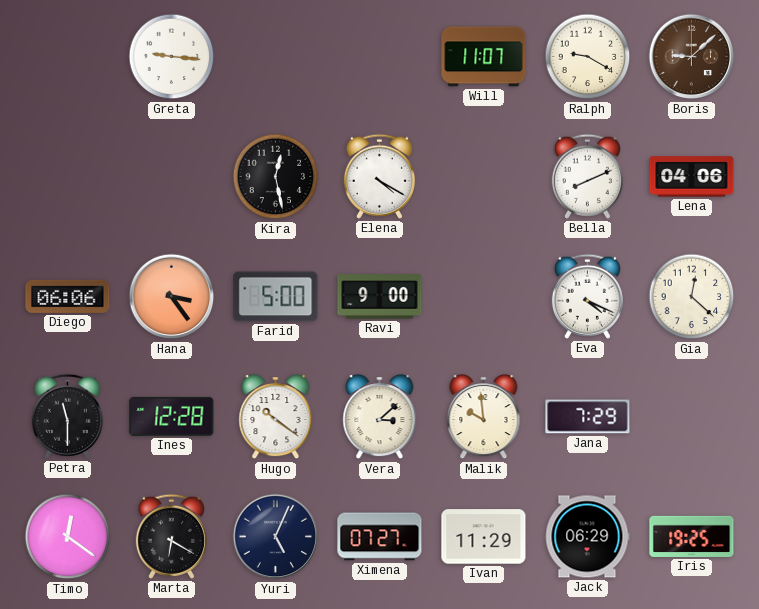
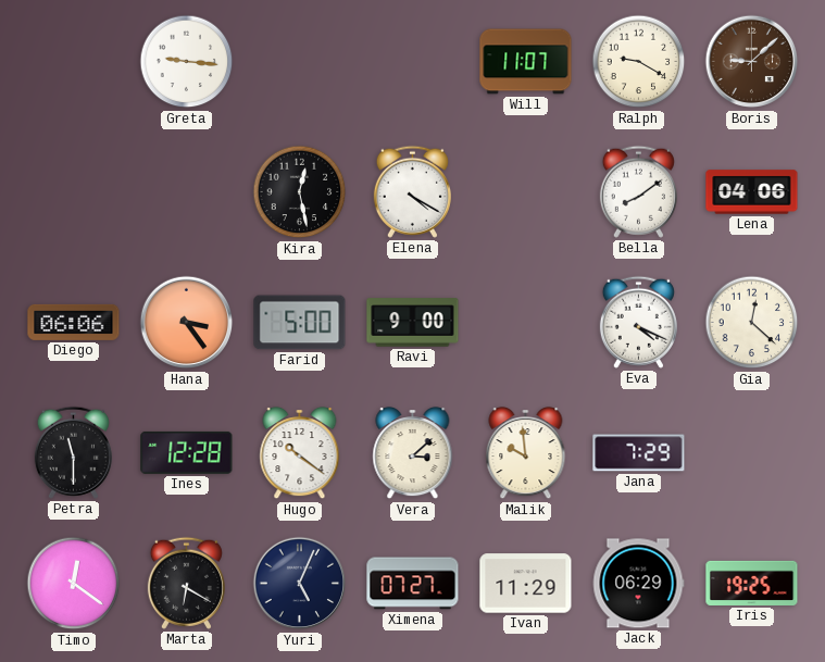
Bella: 8:11 -> 8:09
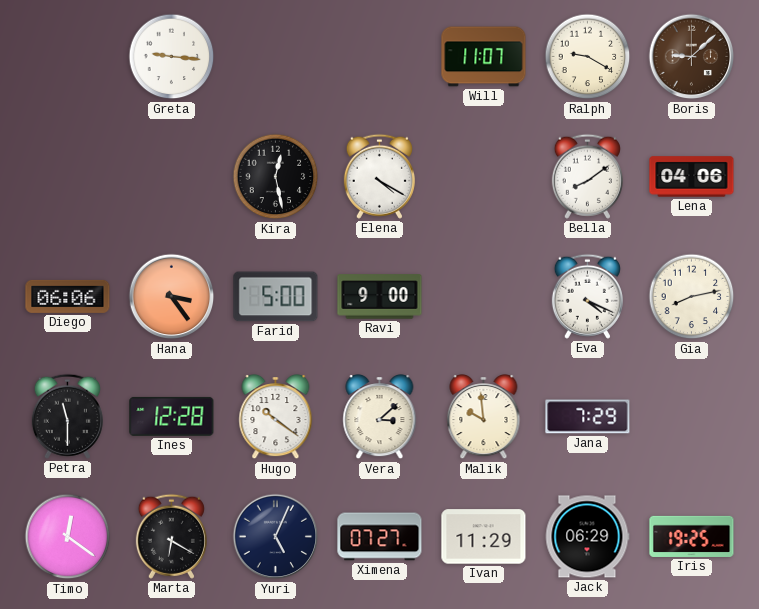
Gia: 12:22 -> 8:13
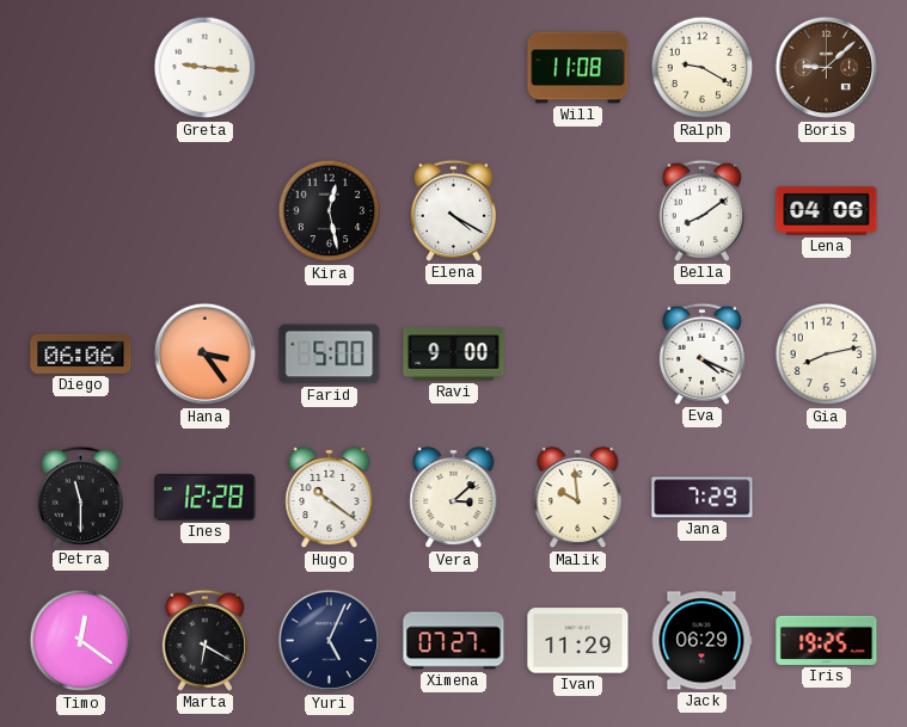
Will: 11:07 -> 11:08
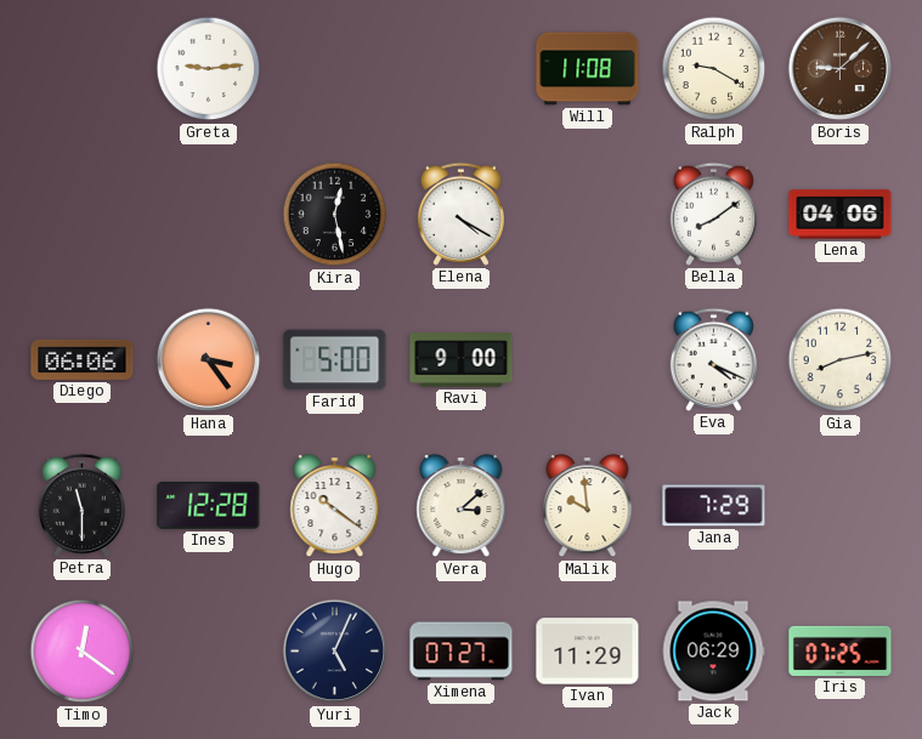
Greta: 9:16 -> 9:14
Marta: 6:20 -> none
Iris: 19:25 -> 07:25
